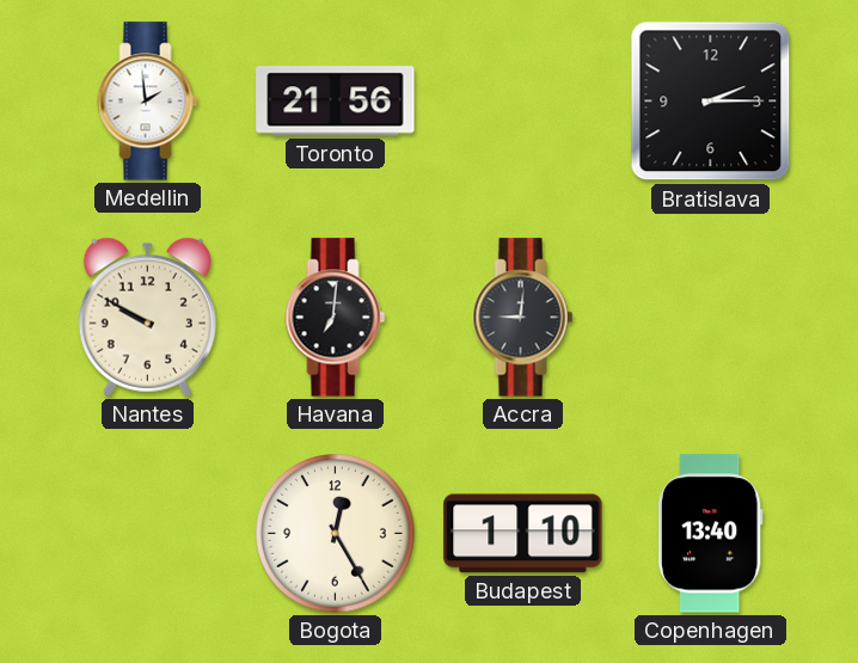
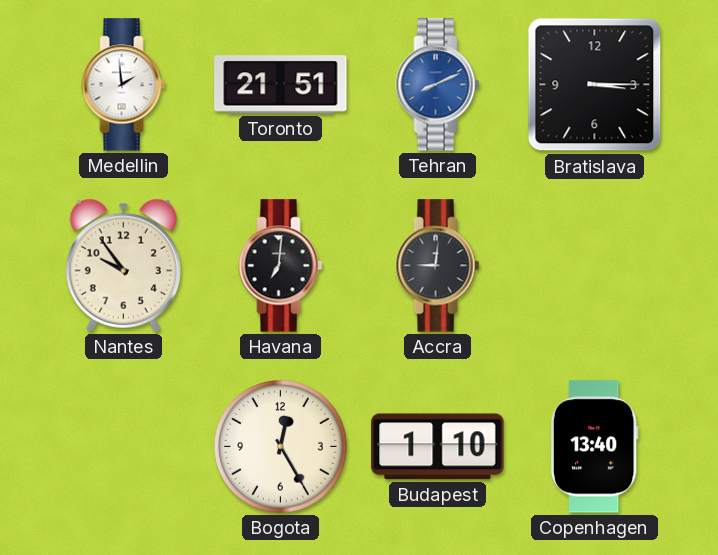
Toronto: 21:56 -> 21:51
Tehran: none -> 8:11
Bratislava: 2:15 -> 3:15
Nantes: 9:50 -> 9:54
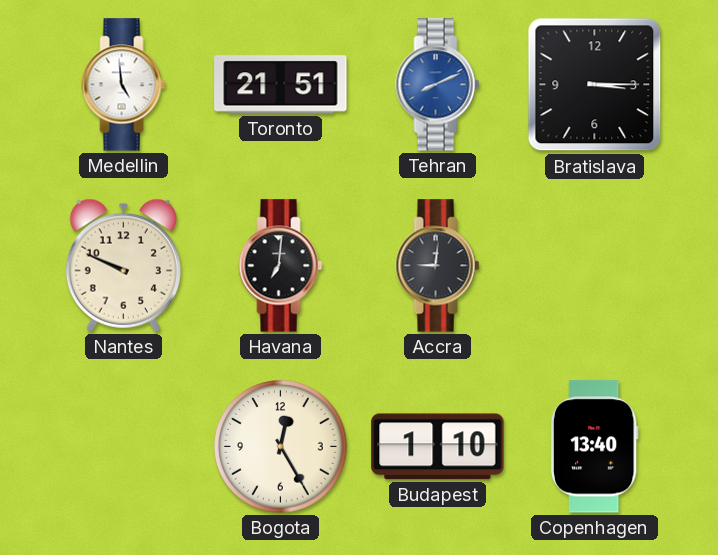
Medellin: 1:59 -> 4:59
Nantes: 9:54 -> 9:49
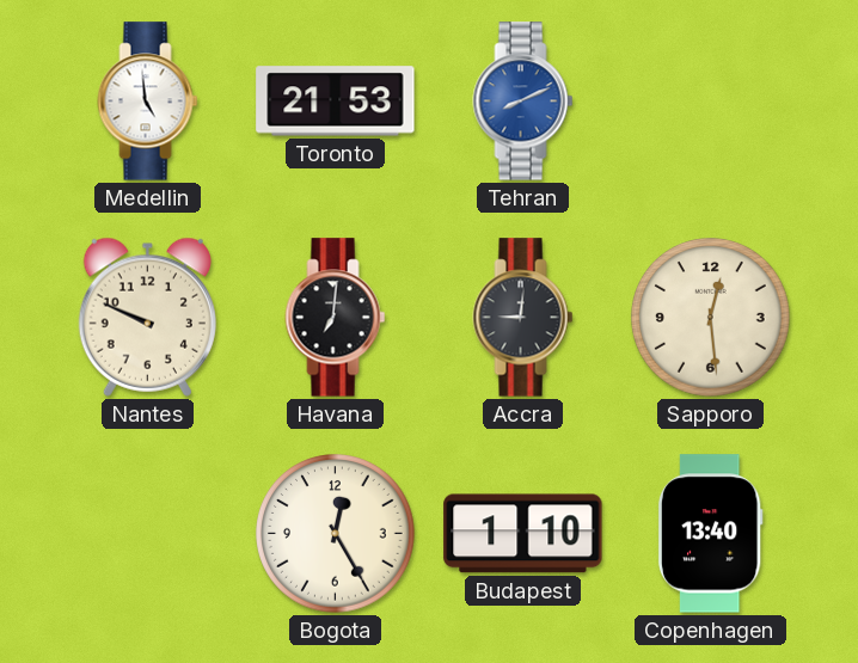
Toronto: 21:51 -> 21:53
Bratislava: 3:15 -> none
Sapporo: none -> 12:29
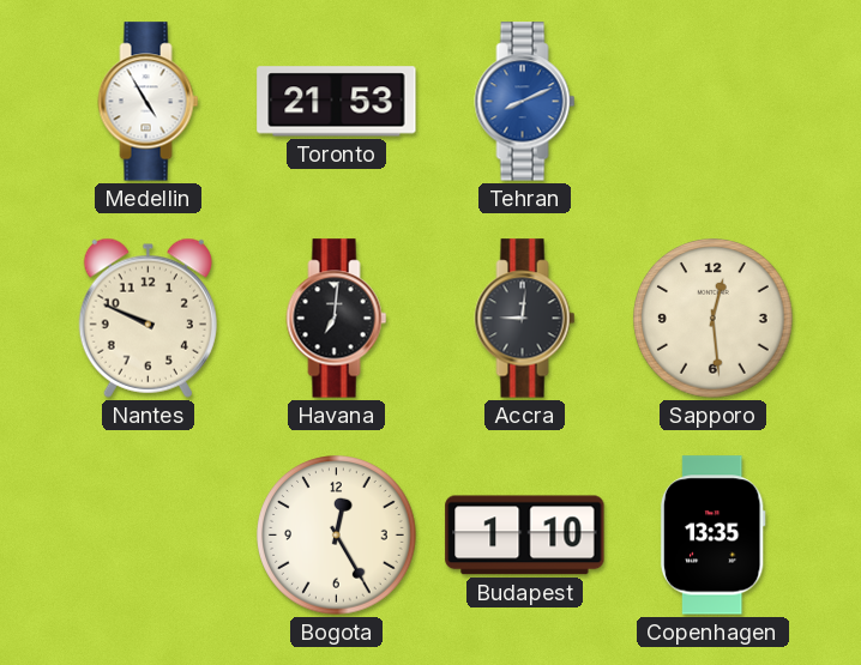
Medellin: 4:59 -> 4:55
Copenhagen: 13:40 -> 13:35
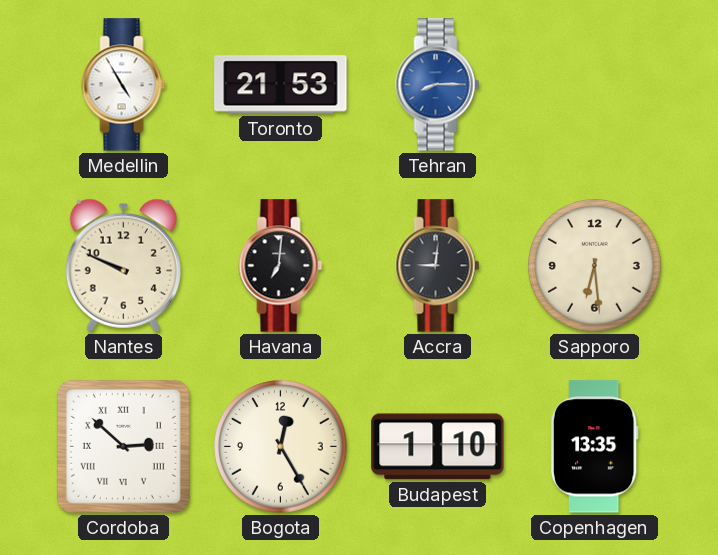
Tehran: 8:11 -> 8:15
Sapporo: 12:29 -> 6:29
Cordoba: none -> 2:52
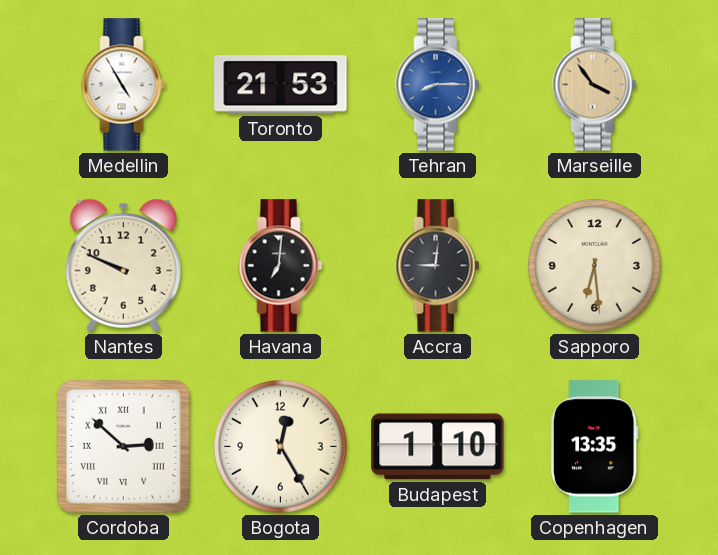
Marseille: none -> 3:54
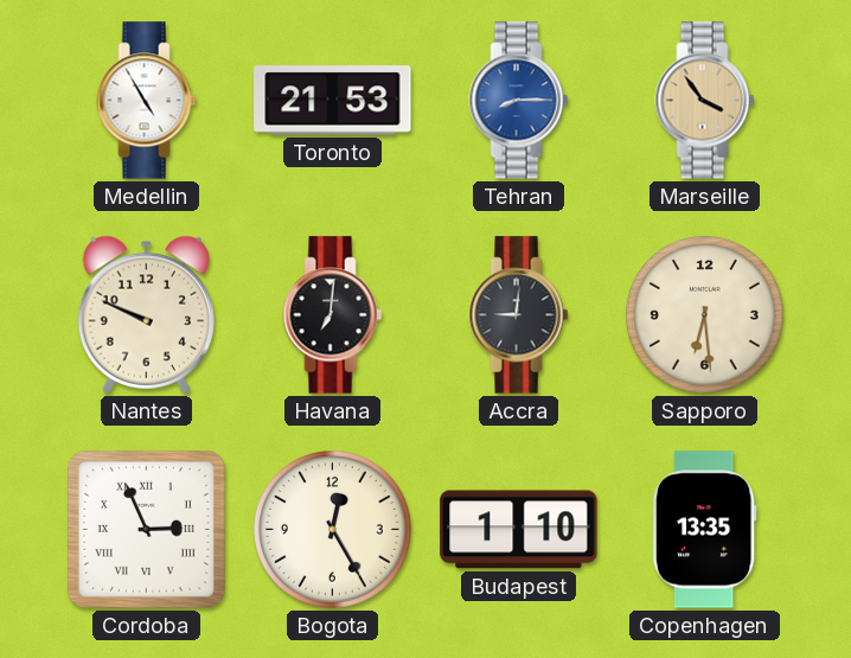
Cordoba: 2:52 -> 2:56
